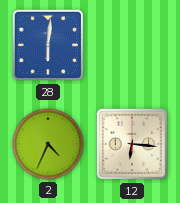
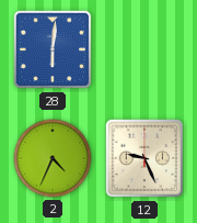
12: 6:16 -> 9:26
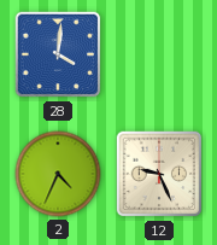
28: 6:01 -> 4:01
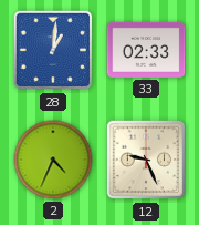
28: 4:01 -> 1:01
33: none -> 02:33
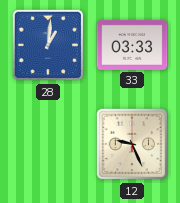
33: 02:33 -> 03:33
2: 4:34 -> none
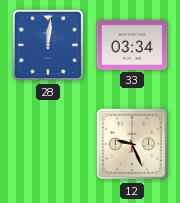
28: 1:01 -> 12:01
33: 03:33 -> 03:34
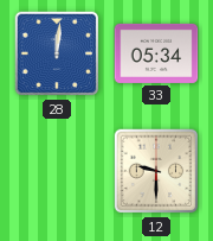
33: 03:34 -> 05:34
12: 9:26 -> 9:30
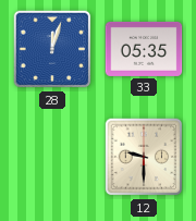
28: 12:01 -> 12:03
33: 05:34 -> 05:35
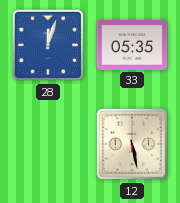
12: 9:30 -> 5:28
